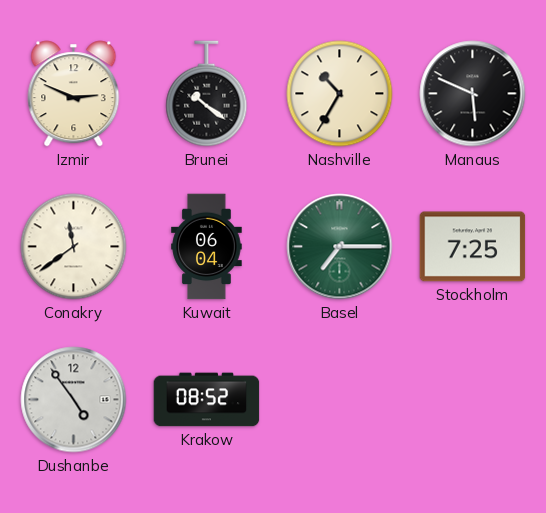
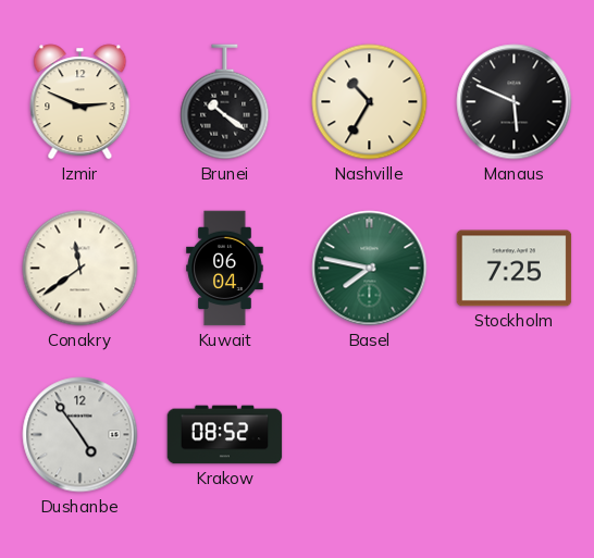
Basel: 7:15 -> 7:47
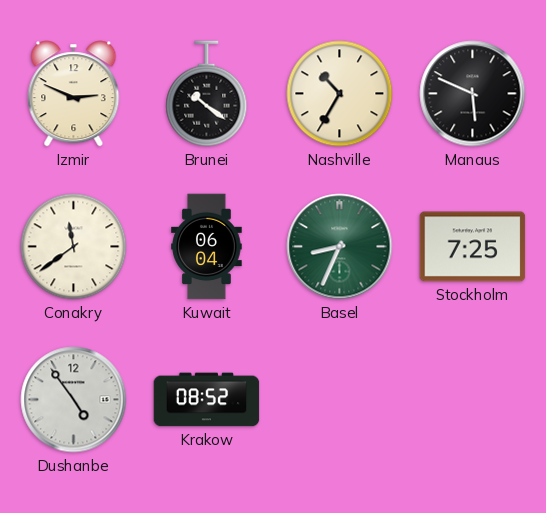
Basel: 7:47 -> 8:34
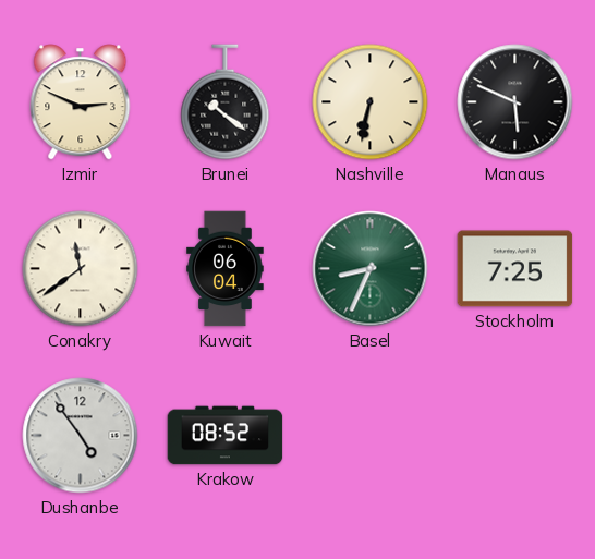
Nashville: 10:35 -> 6:32
